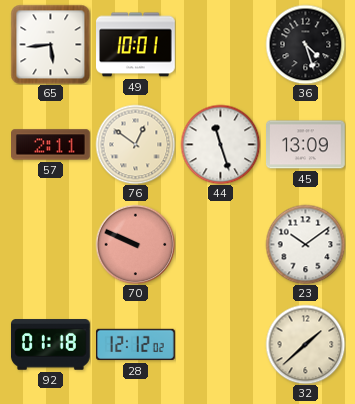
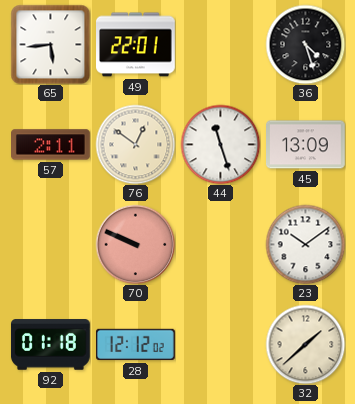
49: 10:01 -> 22:01
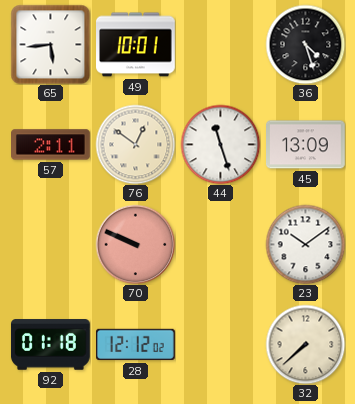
49: 22:01 -> 10:01
32: 1:38 -> 7:38
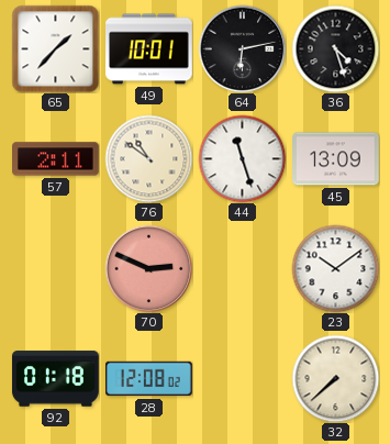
65: 5:44 -> 1:37
64: none -> 6:13
76: 12:51 -> 10:51
70: 9:49 -> 2:49
28: 12:12 -> 12:08
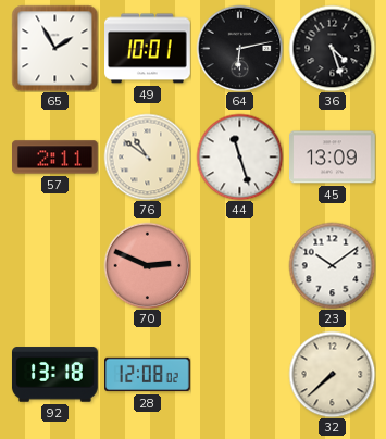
65: 1:37 -> 1:55
92: 01:18 -> 13:18
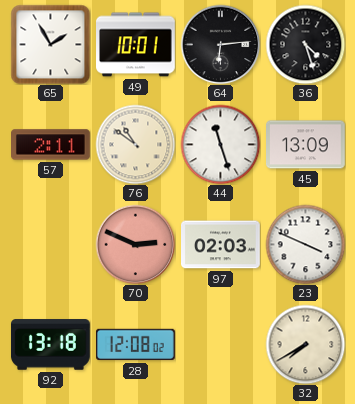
64: 6:13 -> 6:14
97: none -> 02:03
23: 10:09 -> 3:49
32: 7:38 -> 7:40
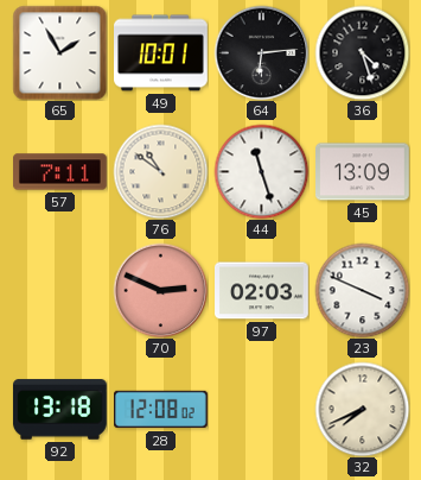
57: 2:11 -> 7:11
32: 7:40 -> 7:41
